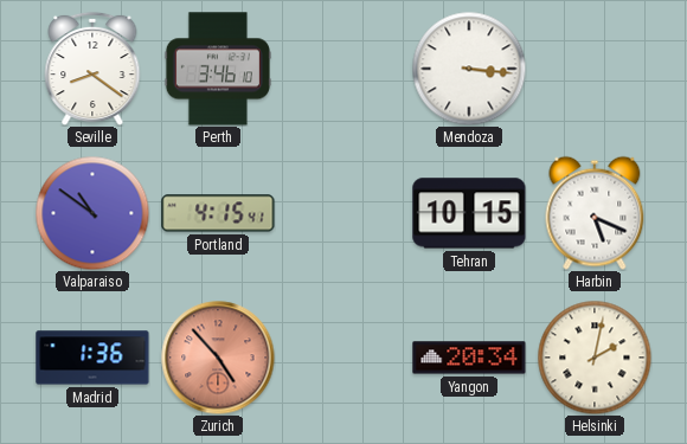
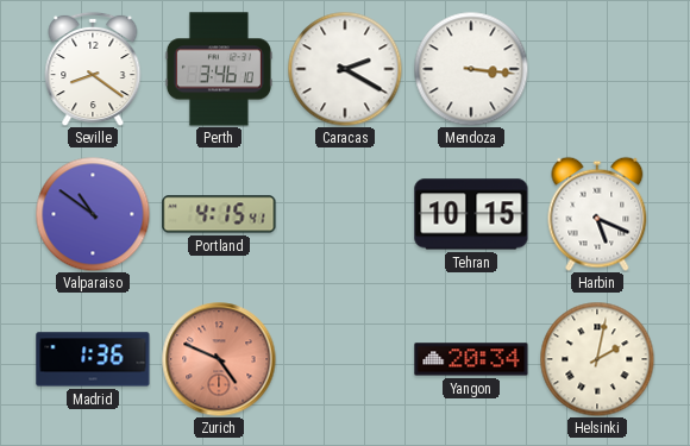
Caracas: none -> 2:20
Zurich: 4:53 -> 4:49
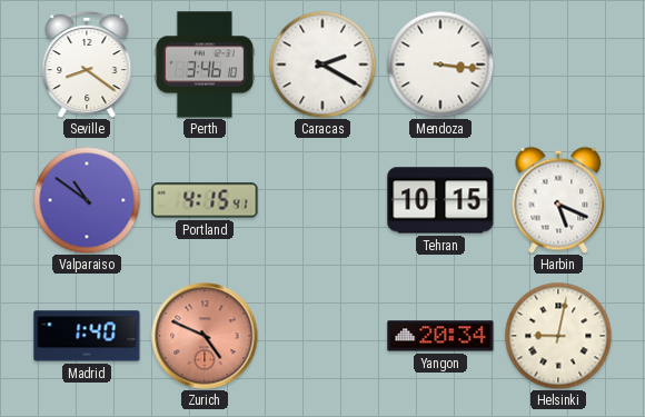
Madrid: 1:36 -> 1:40
Helsinki: 2:02 -> 9:02
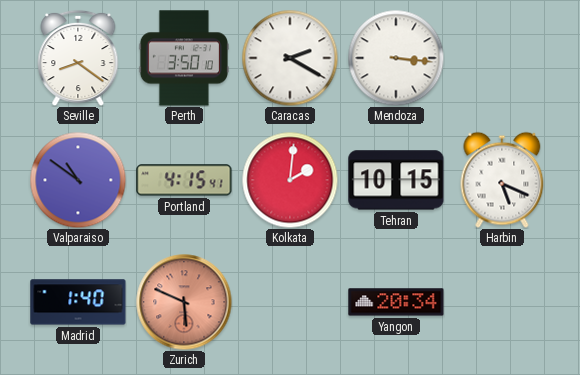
Perth: 3:46 -> 3:50
Kolkata: none -> 2:01
Zurich: 4:49 -> 5:49
Helsinki: 9:02 -> none
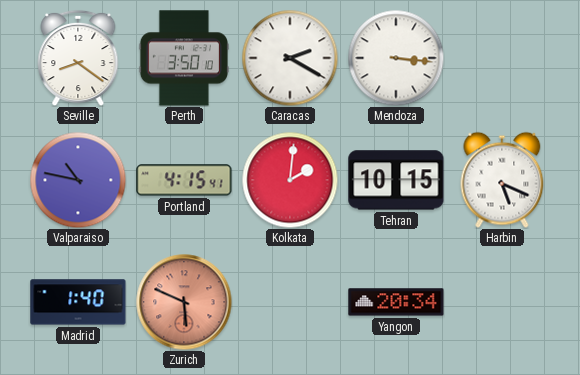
Valparaiso: 10:51 -> 10:47
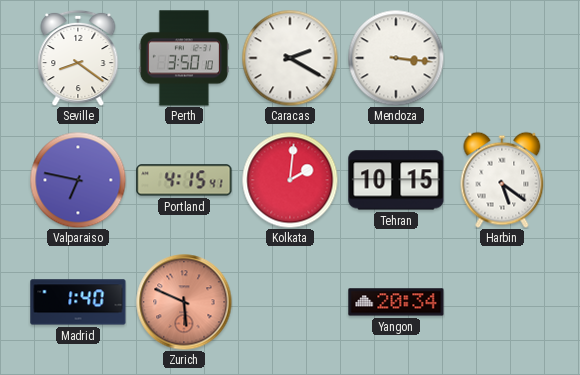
Valparaiso: 10:47 -> 6:47
Harbin: 5:19 -> 5:21
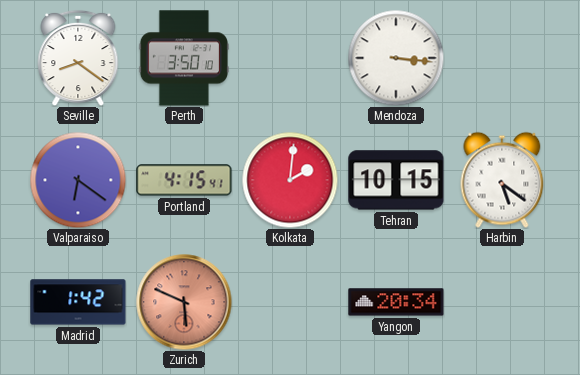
Caracas: 2:20 -> none
Valparaiso: 6:47 -> 6:21
Madrid: 1:40 -> 1:42
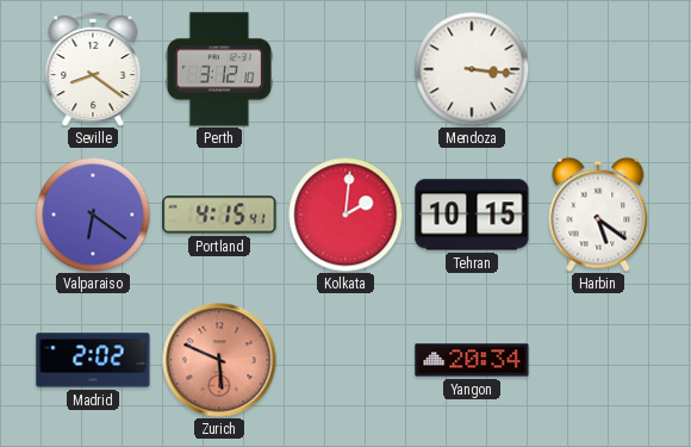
Perth: 3:50 -> 3:12
Madrid: 1:42 -> 2:02
